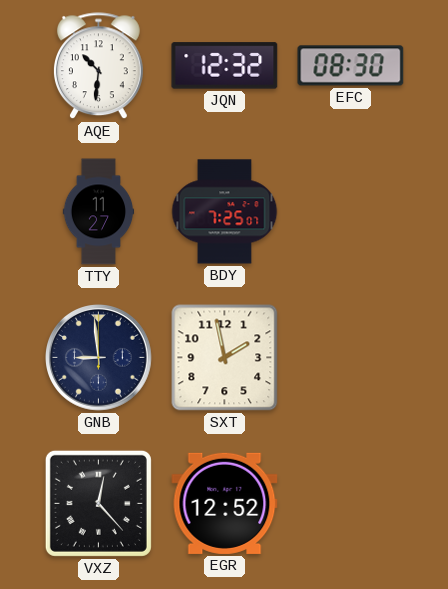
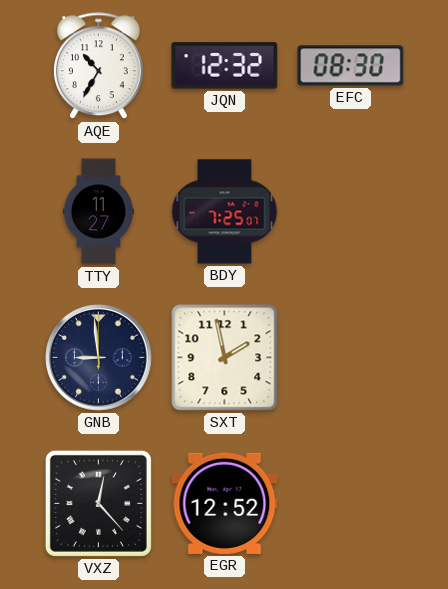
AQE: 10:31 -> 10:35
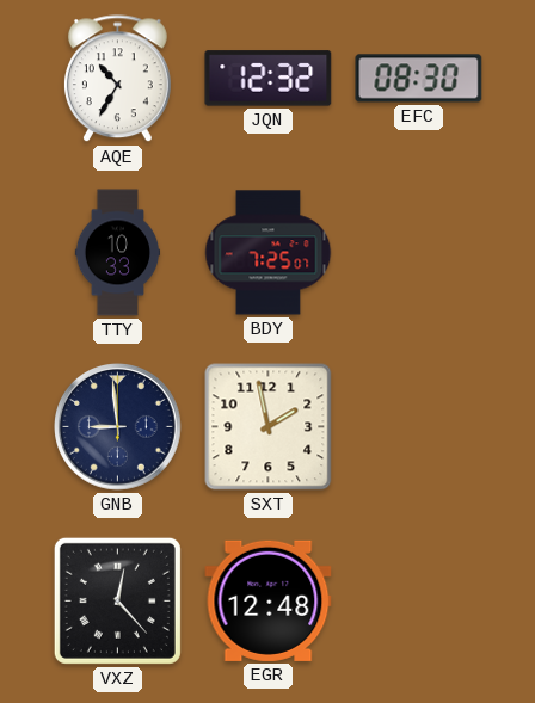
TTY: 11:27 -> 10:33
EGR: 12:52 -> 12:48
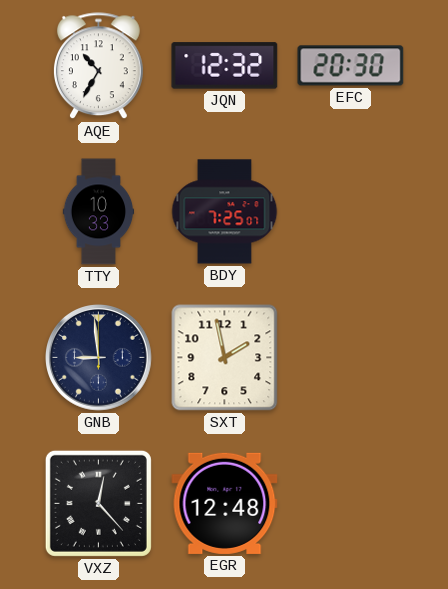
EFC: 08:30 -> 20:30
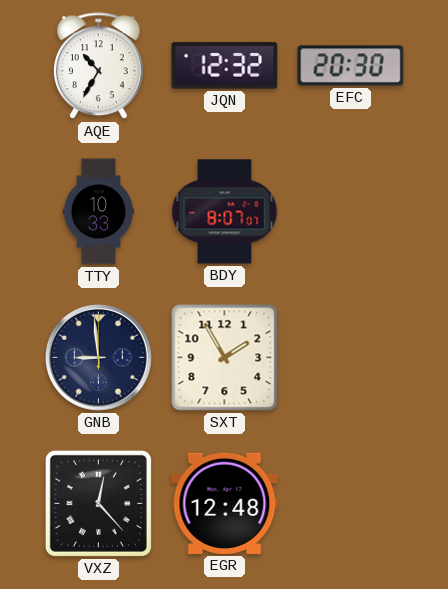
BDY: 7:25 -> 8:07
SXT: 1:58 -> 1:55
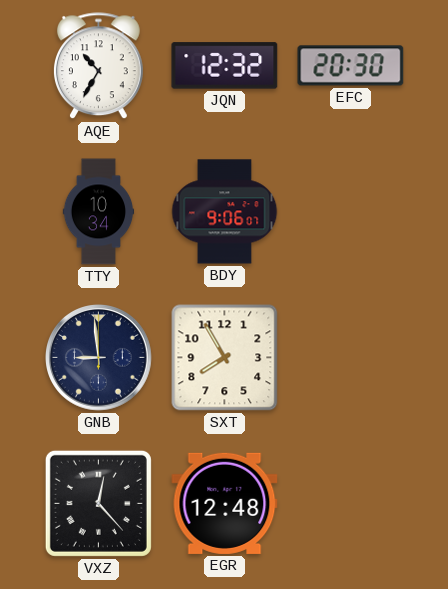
TTY: 10:33 -> 10:34
BDY: 8:07 -> 9:06
SXT: 1:55 -> 7:55
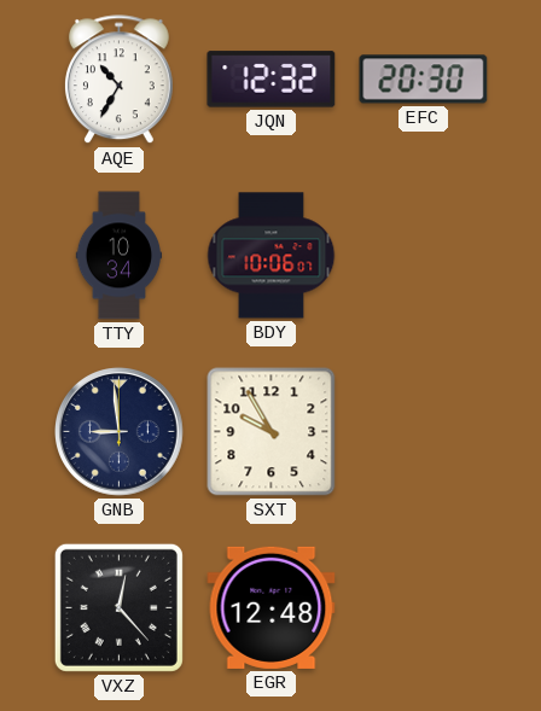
BDY: 9:06 -> 10:06
SXT: 7:55 -> 9:55
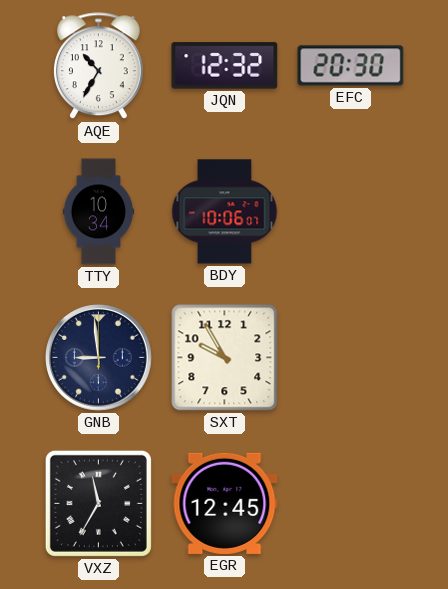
VXZ: 12:23 -> 11:35
EGR: 12:48 -> 12:45
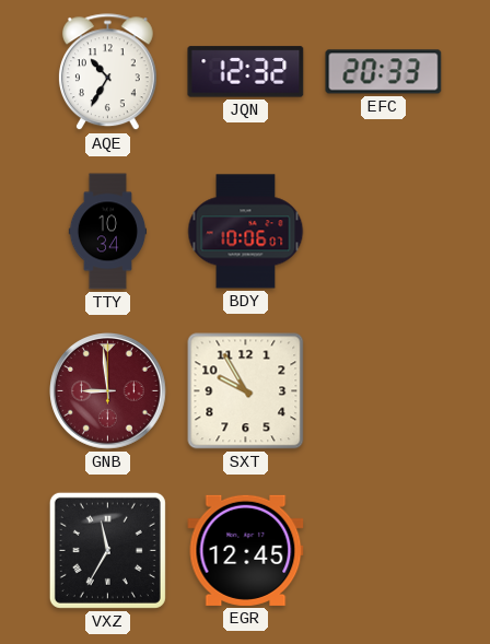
EFC: 20:30 -> 20:33
GNB dial: navy -> burgundy
